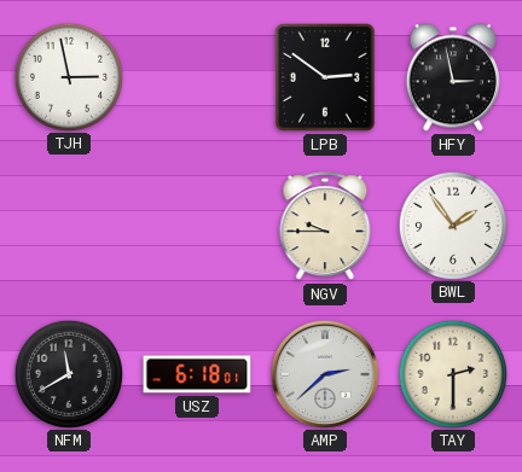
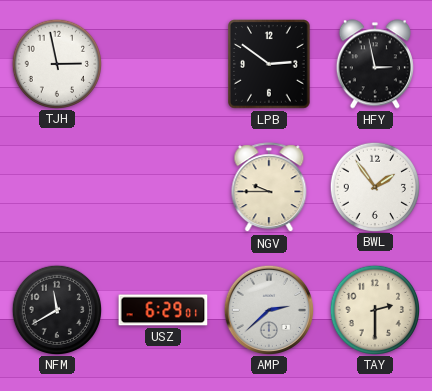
USZ: 6:18 -> 6:29
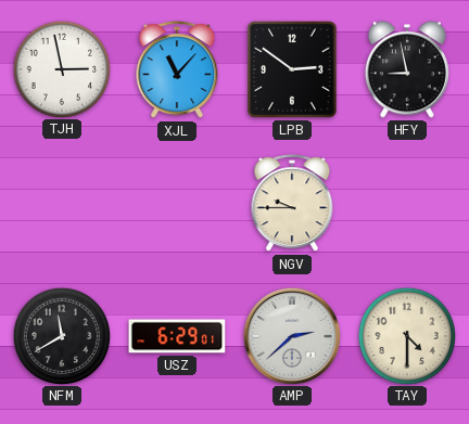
XJL: none -> 11:07
HFY: 2:58 -> 8:58
BWL: 1:54 -> none
TAY: 2:30 -> 4:30
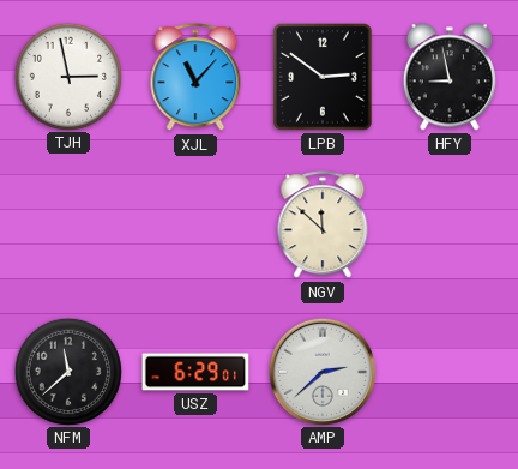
NGV: 9:45 -> 11:52
NFM: 11:40 -> 11:38
TAY: 4:30 -> none
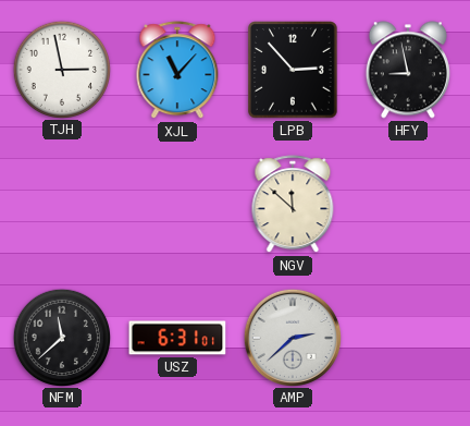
LPB: 2:51 -> 2:53
USZ: 6:29 -> 6:31
